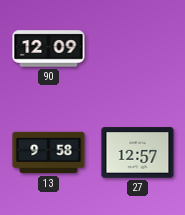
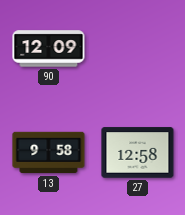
27: 12:57 -> 12:58
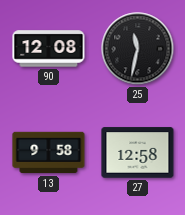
90: 12:09 -> 12:08
25: none -> 11:32
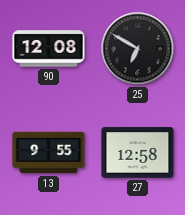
25: 11:32 -> 6:50
13: 9:58 -> 9:55
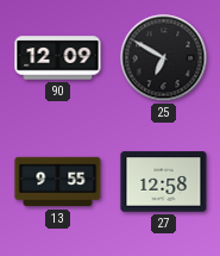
90: 12:08 -> 12:09
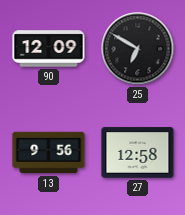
13: 9:55 -> 9:56
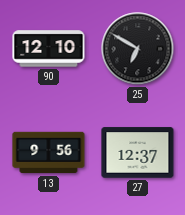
90: 12:09 -> 12:10
27: 12:58 -> 12:37
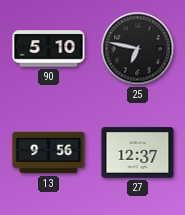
90: 12:10 -> 5:10
25: 6:50 -> 6:47
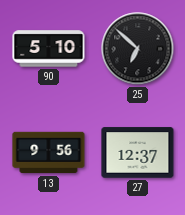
25: 6:47 -> 6:52
